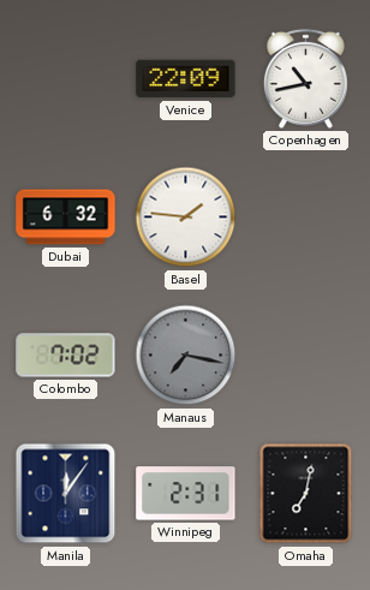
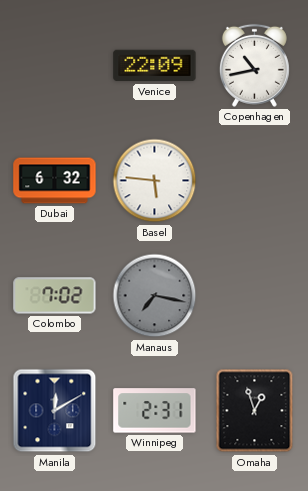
Basel: 1:46 -> 5:46
Manila: 12:06 -> 12:10
Omaha: 7:02 -> 12:57
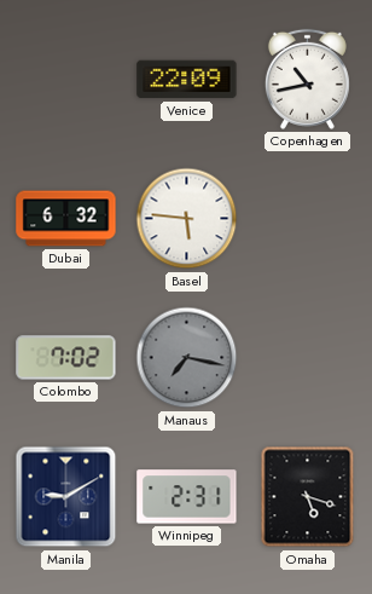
Manila: 12:10 -> 9:10
Omaha: 12:57 -> 5:18
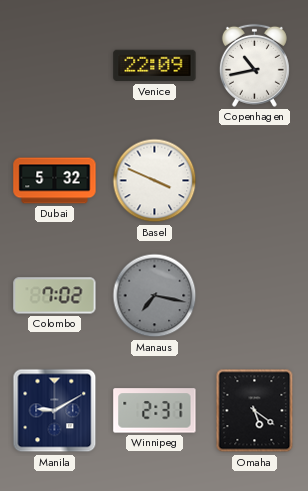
Dubai: 6:32 -> 5:32
Basel: 5:46 -> 3:49
Omaha: 5:18 -> 5:21
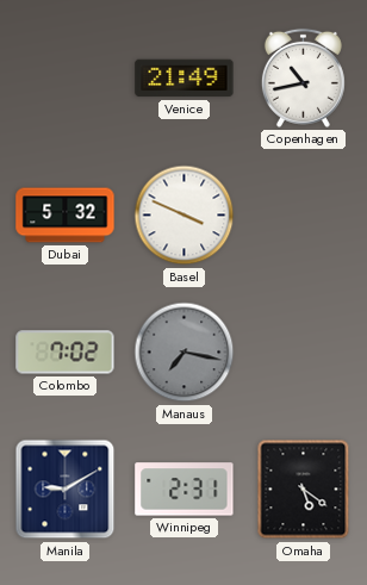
Venice: 22:09 -> 21:49
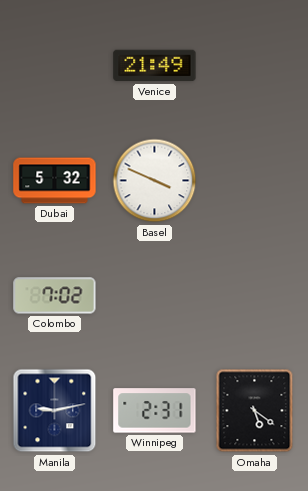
Copenhagen: 10:43 -> none
Manaus: 7:17 -> none
Manila: 9:10 -> 9:13
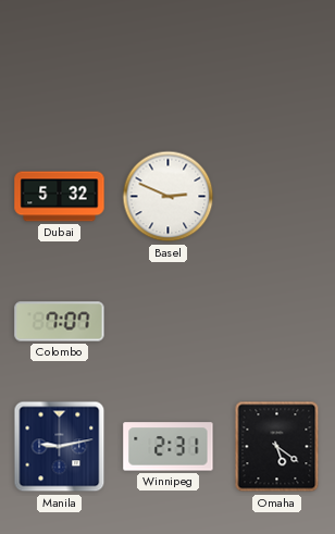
Venice: 21:49 -> none
Basel: 3:49 -> 2:49
Colombo: 7:02 -> 7:07
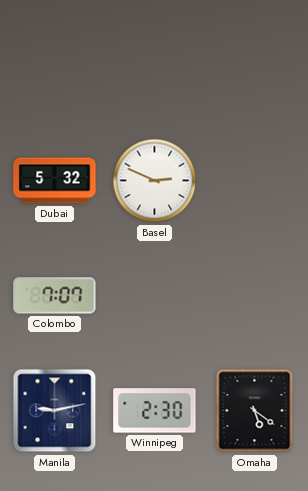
Winnipeg: 2:31 -> 2:30
